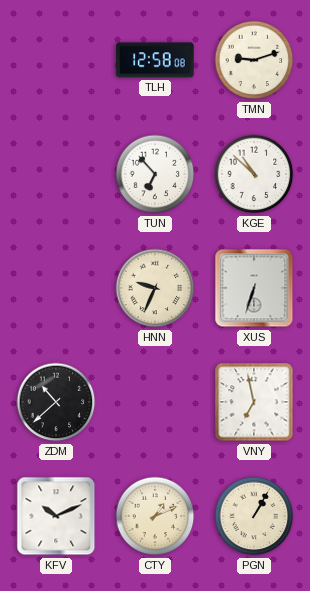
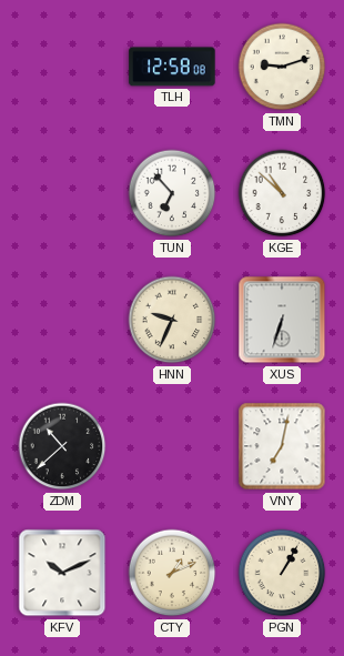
VNY: 6:58 -> 7:02
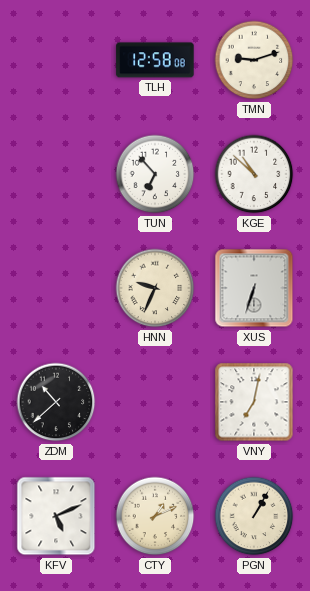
KFV: 10:11 -> 5:11
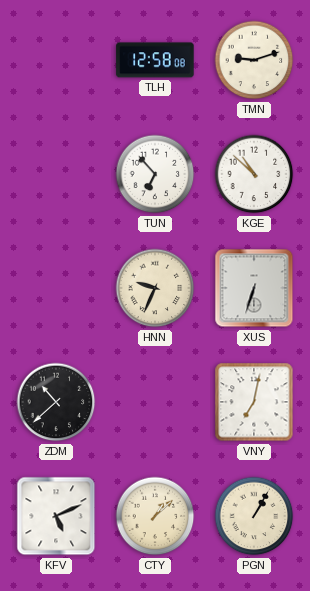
CTY: 1:11 -> 1:08
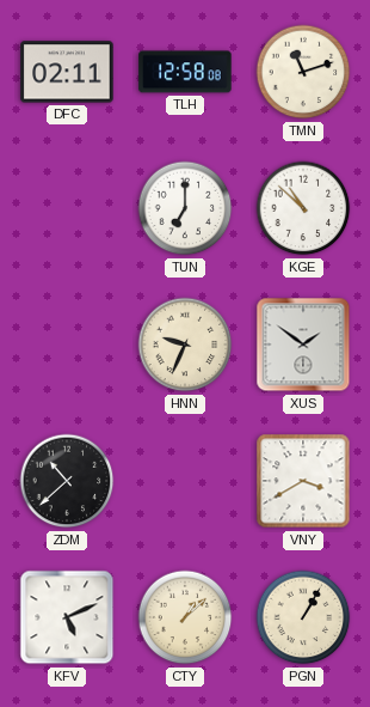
DFC: none -> 02:11
TMN: 9:12 -> 11:12
TUN: 6:53 -> 7:00
XUS: 6:33 -> 1:51
VNY: 7:02 -> 3:40
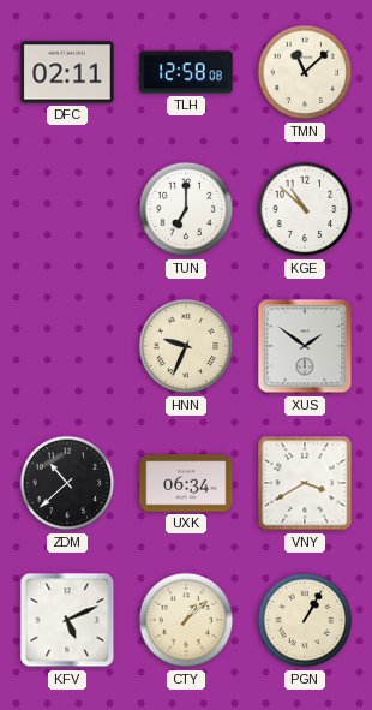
TMN: 11:12 -> 11:08
UXK: none -> 06:34
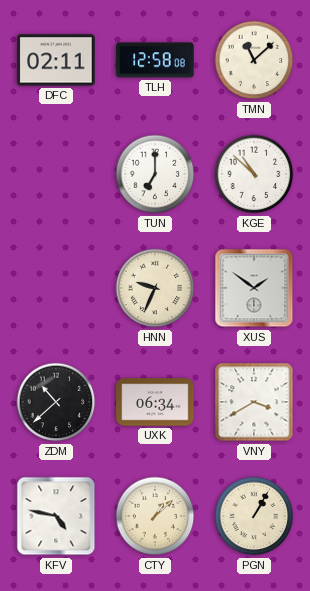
KFV: 5:11 -> 4:47
